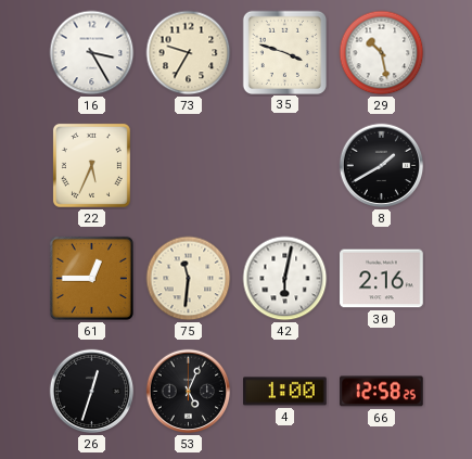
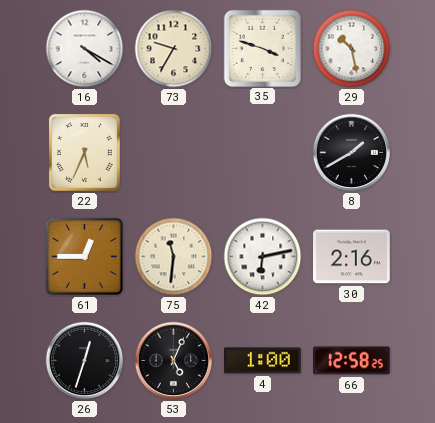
16: 3:25 -> 4:20
42: 6:02 -> 6:13
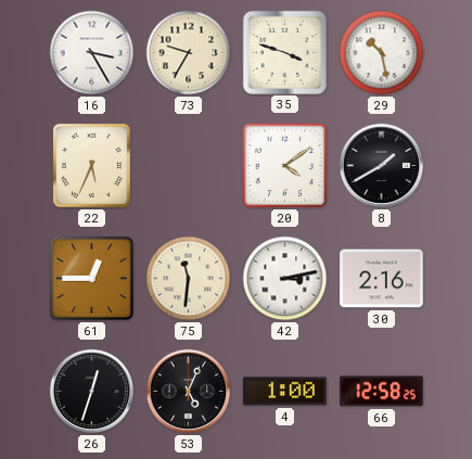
16: 4:20 -> 3:25
20: none -> 4:09
42: 6:13 -> 3:13
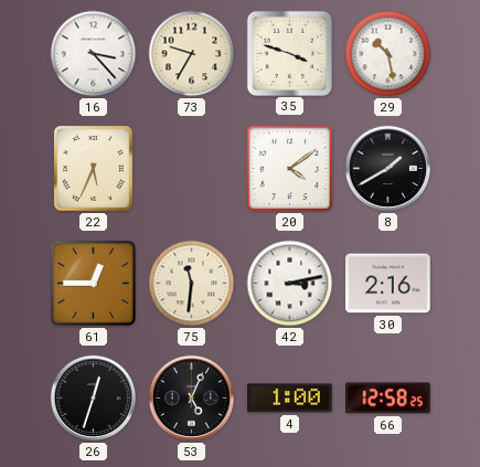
16: 3:25 -> 3:23
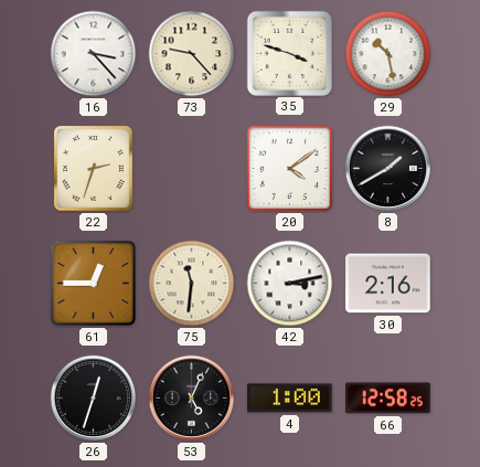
73: 9:35 -> 9:23
22: 5:34 -> 2:33
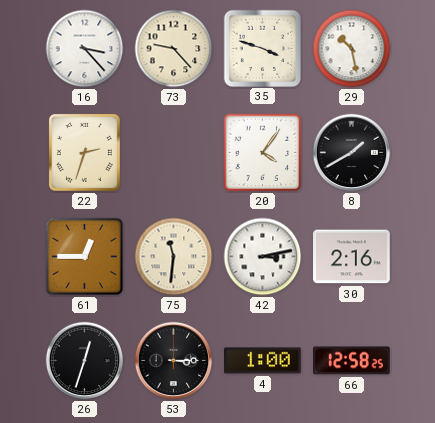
20: 4:09 -> 4:06
53: 5:04 -> 3:15
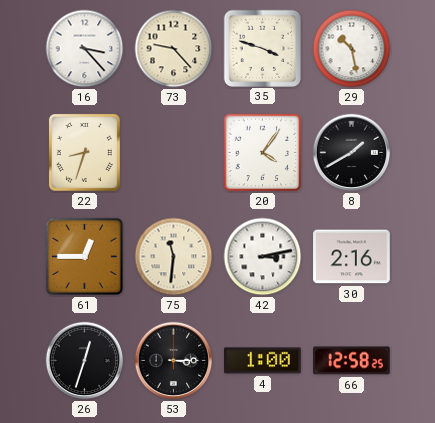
22: 2:33 -> 8:33
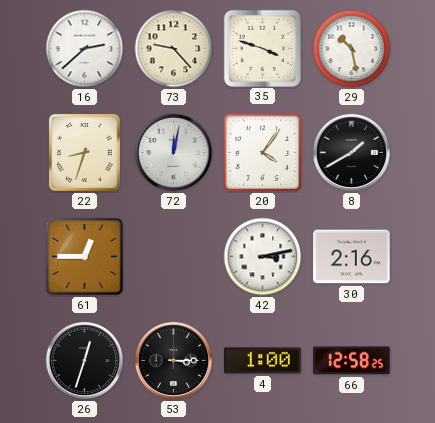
16: 3:23 -> 2:38
72: none -> 12:02
75: 11:31 -> none
